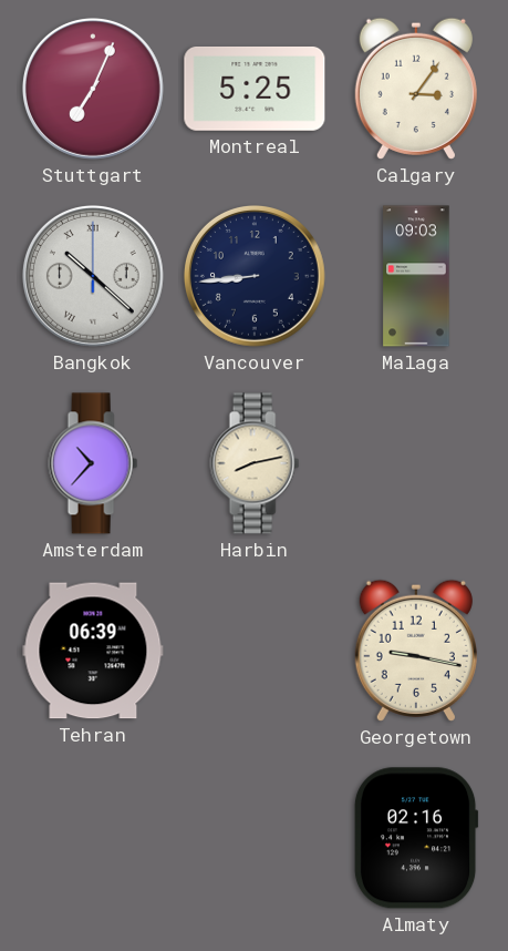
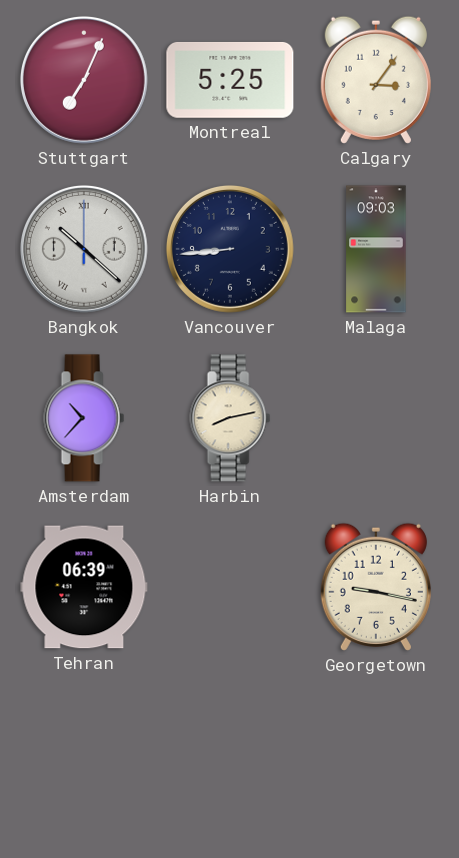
Almaty: 02:16 -> none
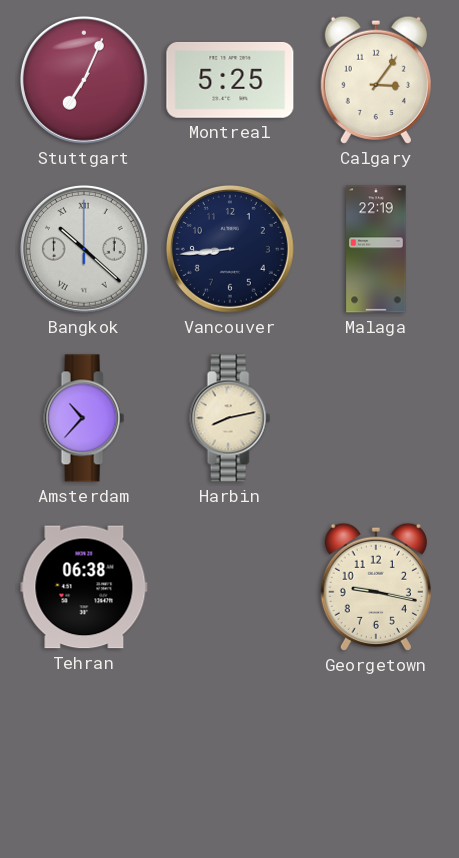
Malaga: 09:03 -> 22:19
Tehran: 06:39 -> 06:38
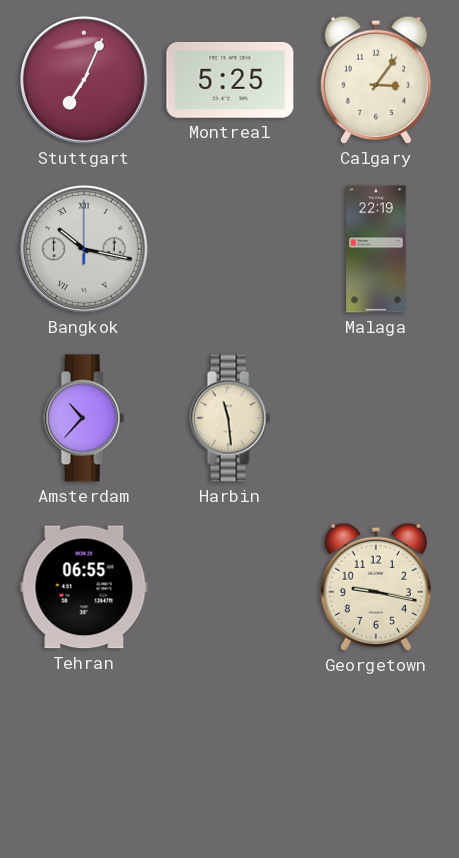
Bangkok: 10:22 -> 10:17
Vancouver: 8:44 -> none
Harbin: 8:13 -> 11:29
Tehran: 06:38 -> 06:55
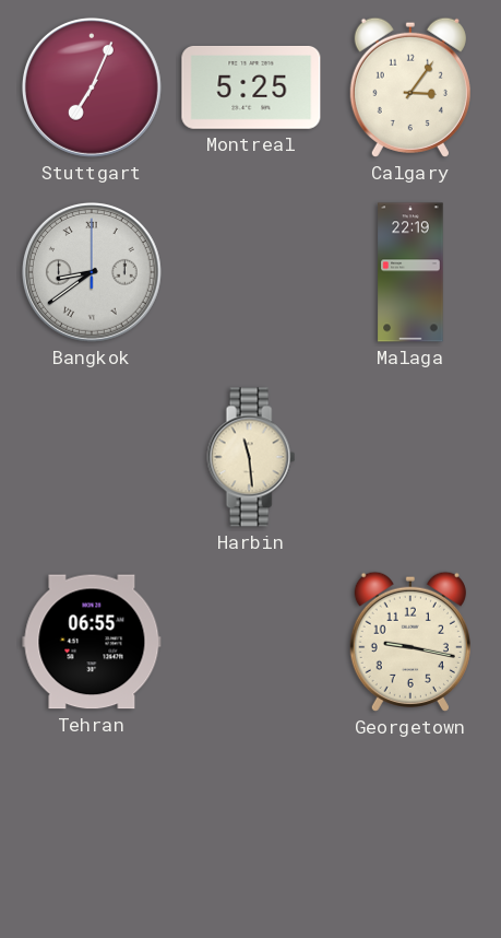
Bangkok: 10:17 -> 8:39
Amsterdam: 10:37 -> none
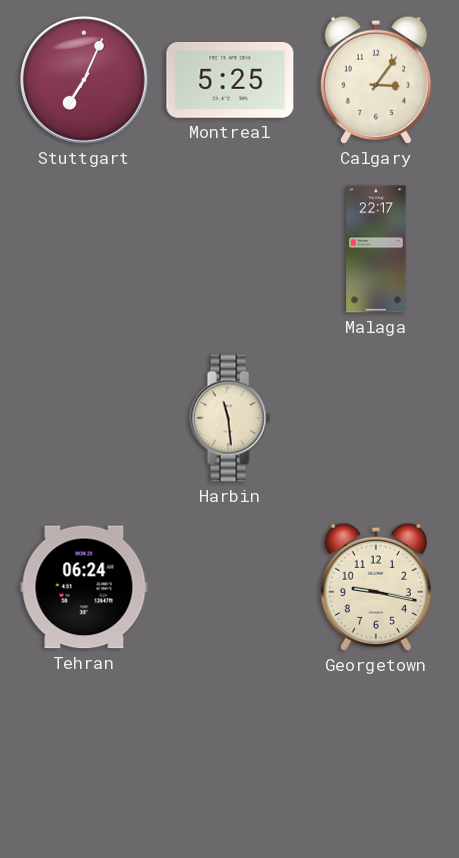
Bangkok: 8:39 -> none
Malaga: 22:19 -> 22:17
Tehran: 06:55 -> 06:24
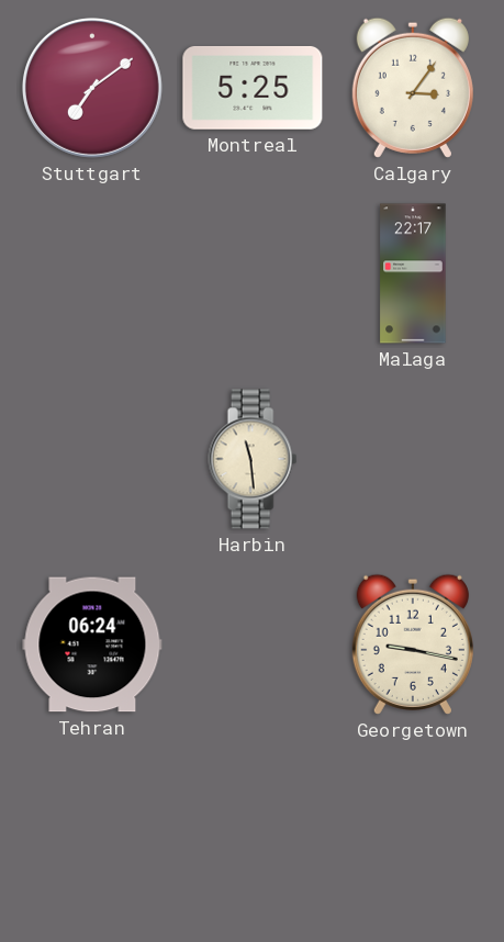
Stuttgart: 7:04 -> 7:09
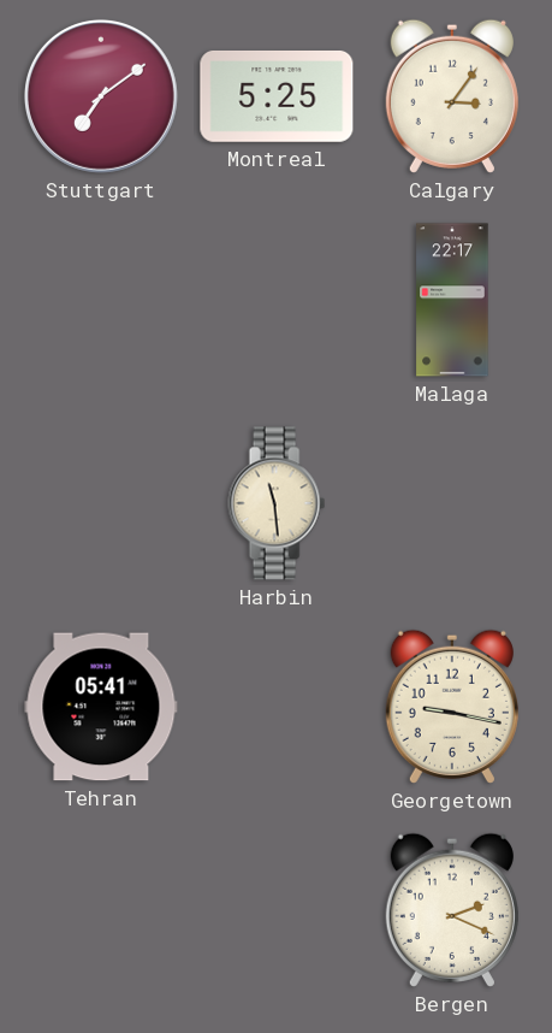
Tehran: 06:24 -> 05:41
Bergen: none -> 2:19
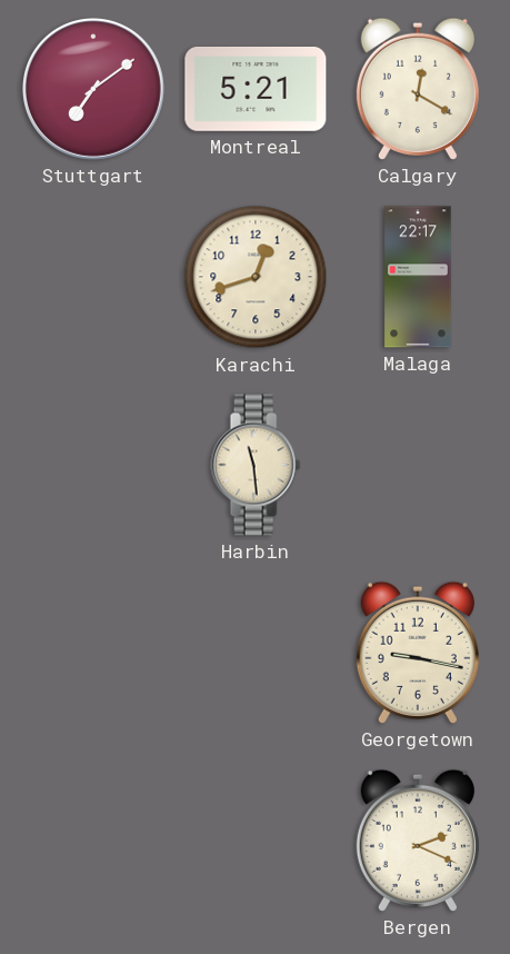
Montreal: 5:25 -> 5:21
Calgary: 3:06 -> 12:20
Karachi: none -> 12:42
Tehran: 05:41 -> none
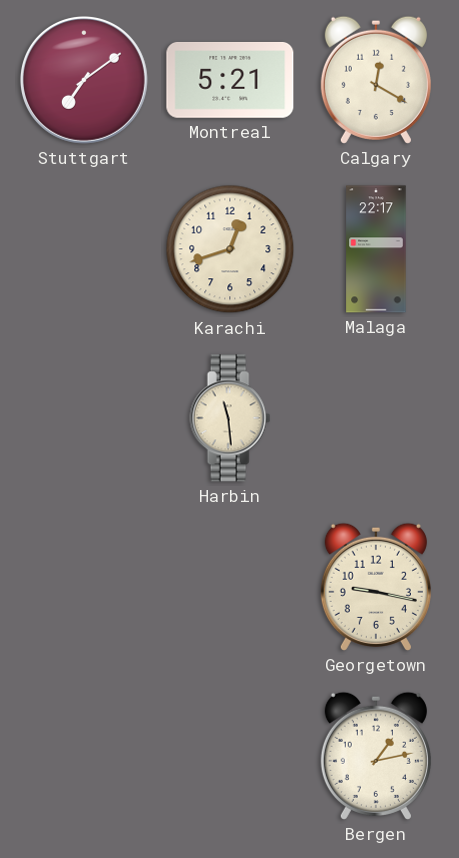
Bergen: 2:19 -> 1:13
